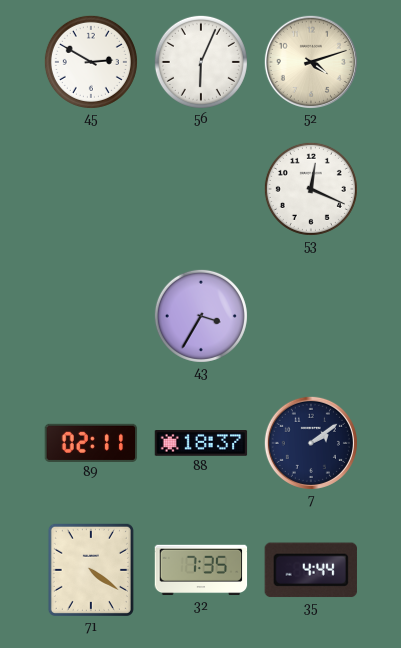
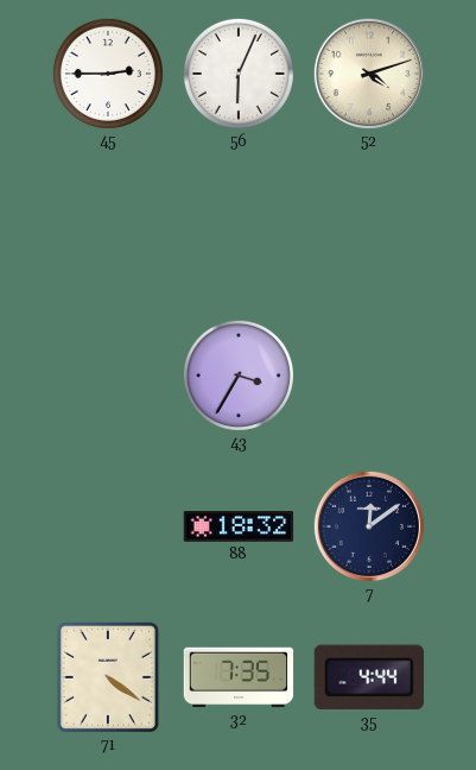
45: 2:50 -> 2:45
53: 12:19 -> none
89: 02:11 -> none
88: 18:37 -> 18:32
7: 2:09 -> 12:09
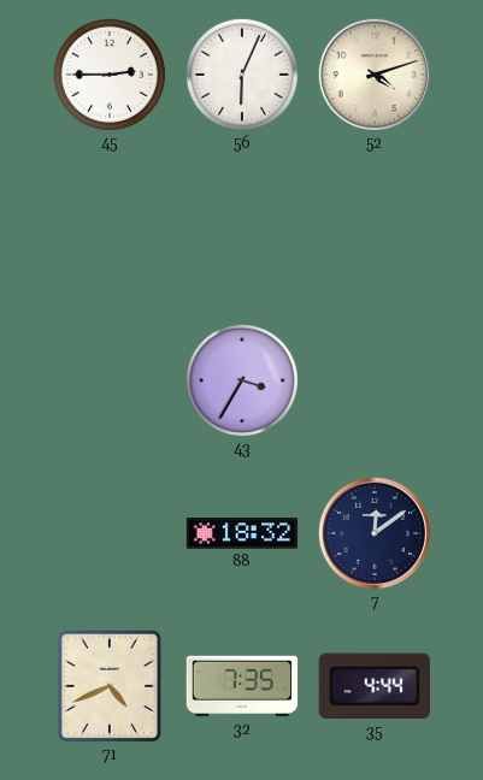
71: 4:21 -> 4:41
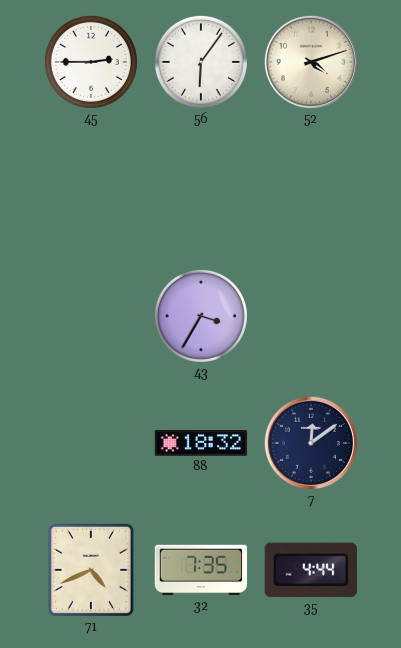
56: 6:04 -> 6:06
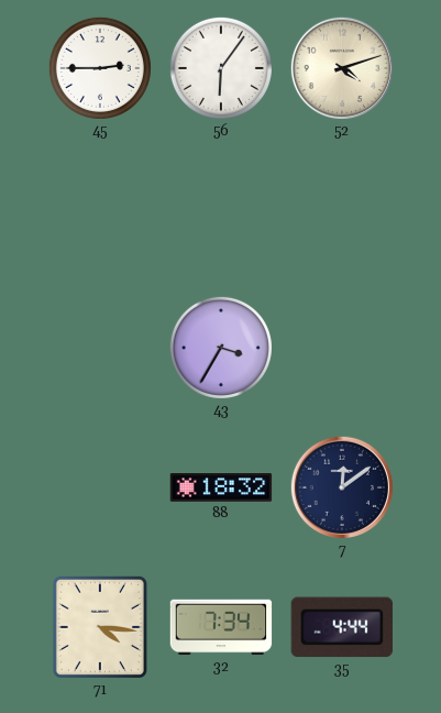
71: 4:41 -> 4:16
32: 7:35 -> 7:34
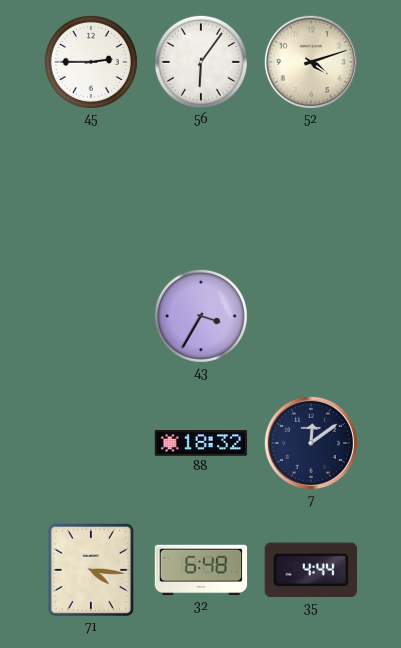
32: 7:34 -> 6:48
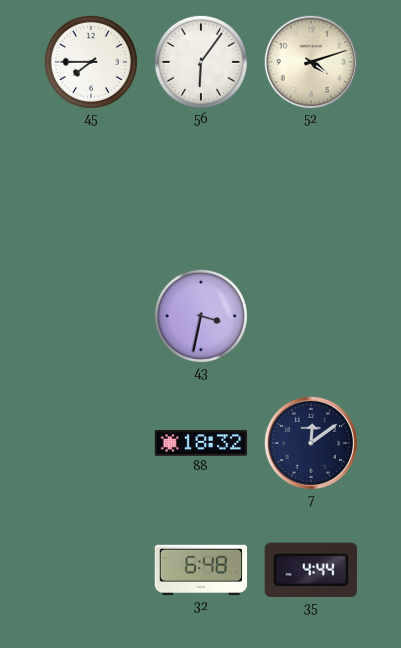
45: 2:45 -> 7:45
43: 3:35 -> 3:32
71: 4:16 -> none
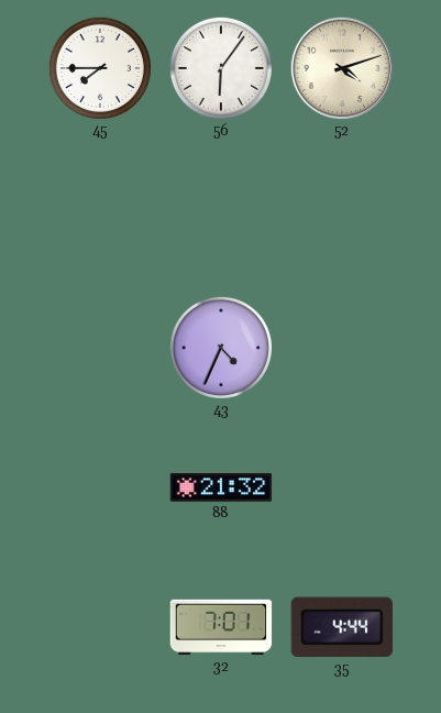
43: 3:32 -> 4:34
88: 18:32 -> 21:32
7: 12:09 -> none
32: 6:48 -> 7:01
